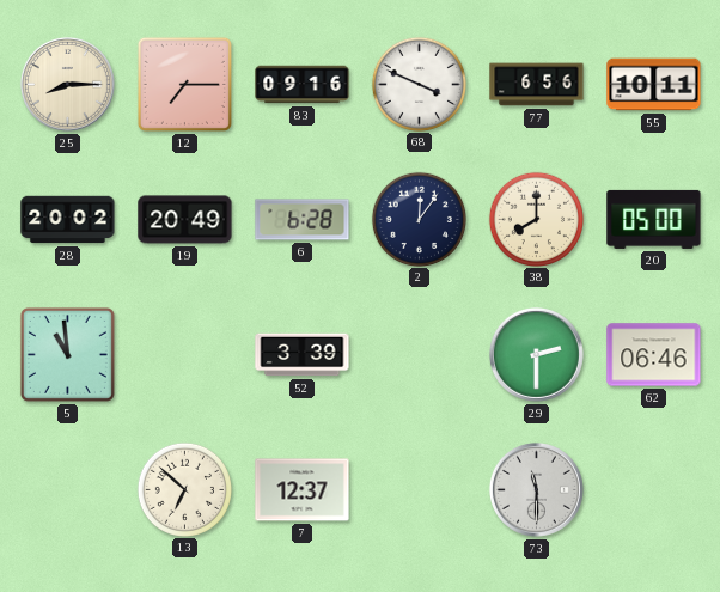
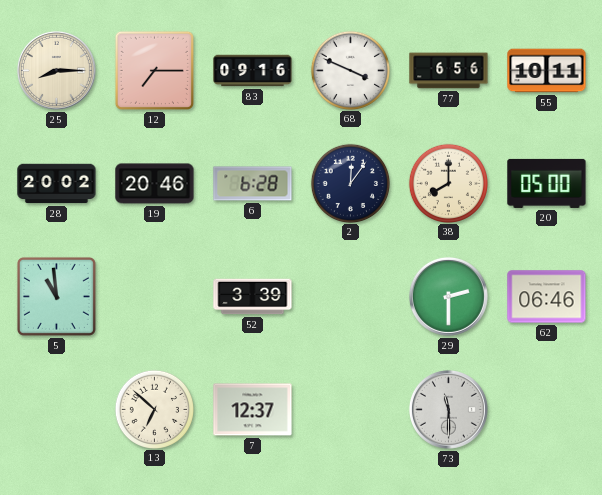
19: 20:49 -> 20:46
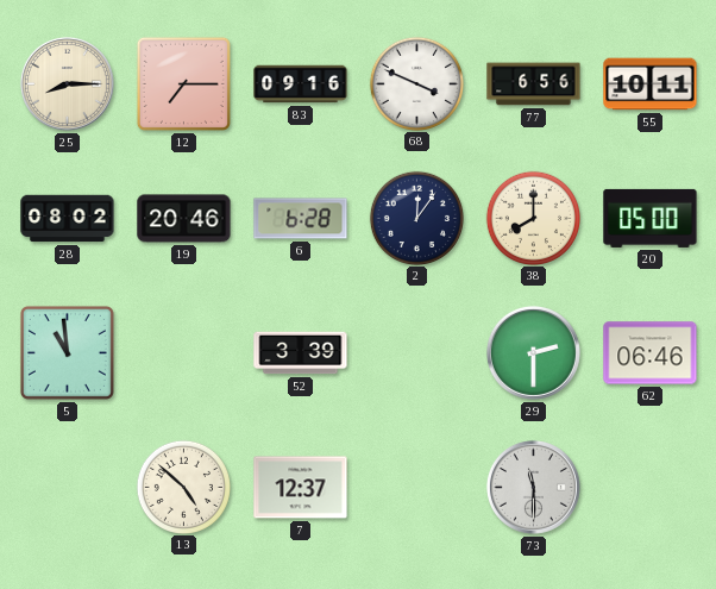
28: 20:02 -> 08:02
13: 6:52 -> 4:52
